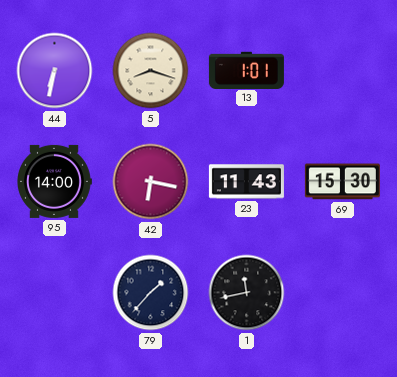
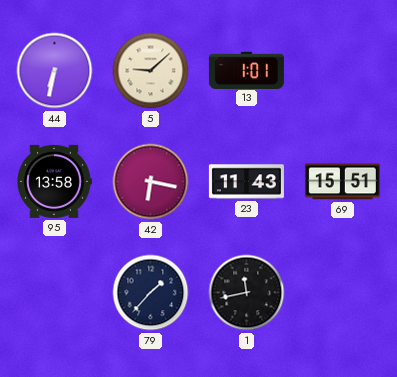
5: 8:18 -> 9:08
95: 14:00 -> 13:58
69: 15:30 -> 15:51
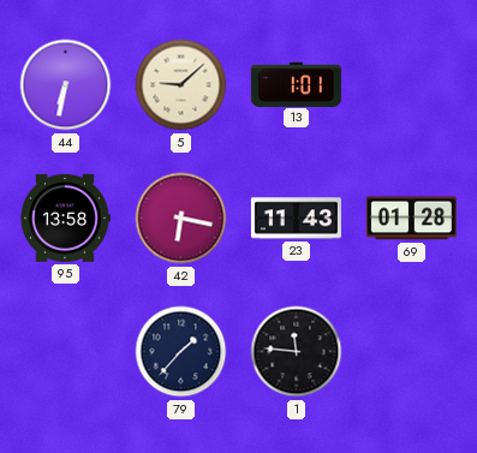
69: 15:51 -> 01:28
1: 11:43 -> 11:46
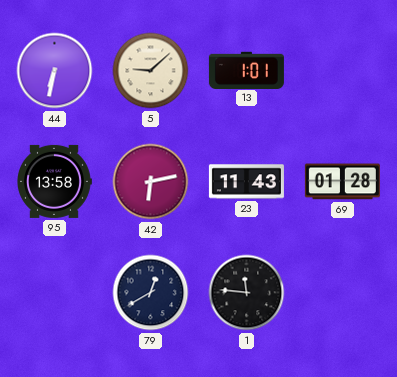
42: 6:17 -> 6:13
79: 1:37 -> 12:40
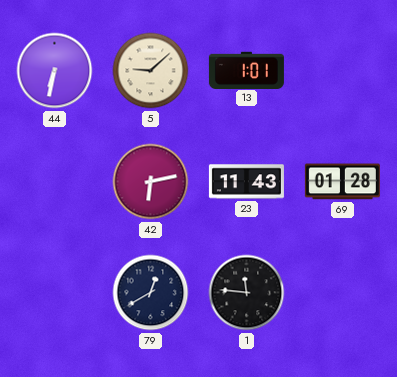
95: 13:58 -> none
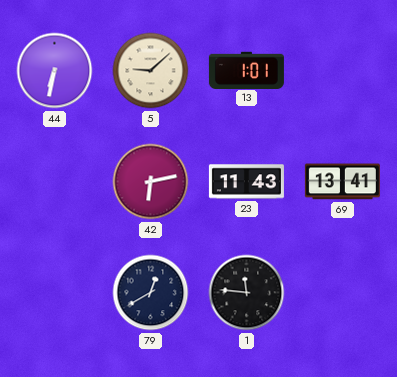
69: 01:28 -> 13:41
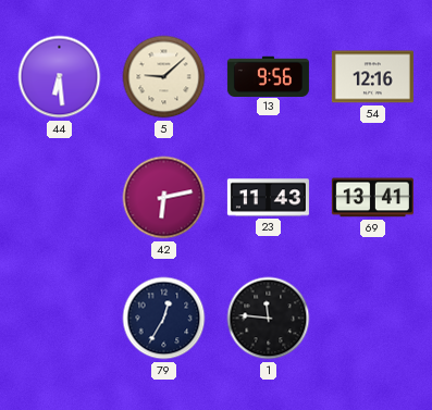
44: 6:32 -> 6:29
13: 1:01 -> 9:56
54: none -> 12:16
79: 12:40 -> 12:35
